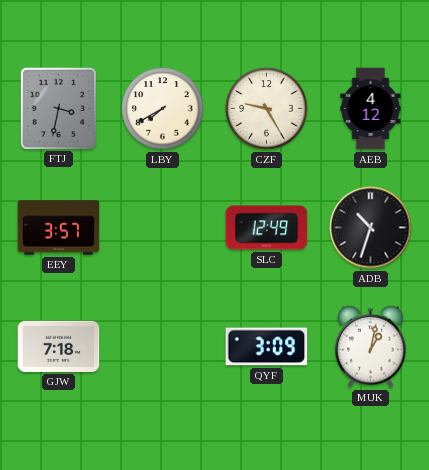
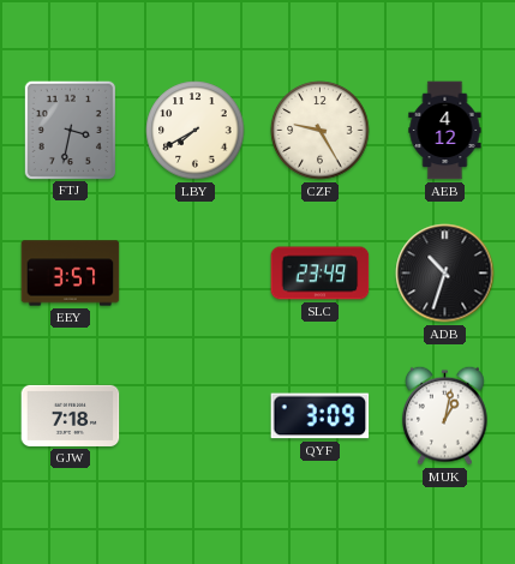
SLC: 12:49 -> 23:49
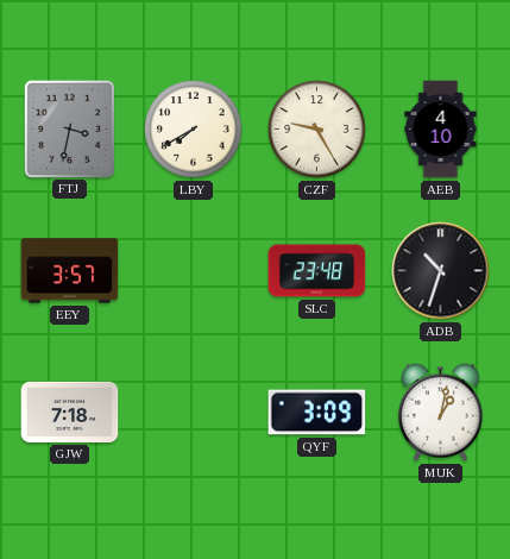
AEB: 4:12 -> 4:10
SLC: 23:49 -> 23:48
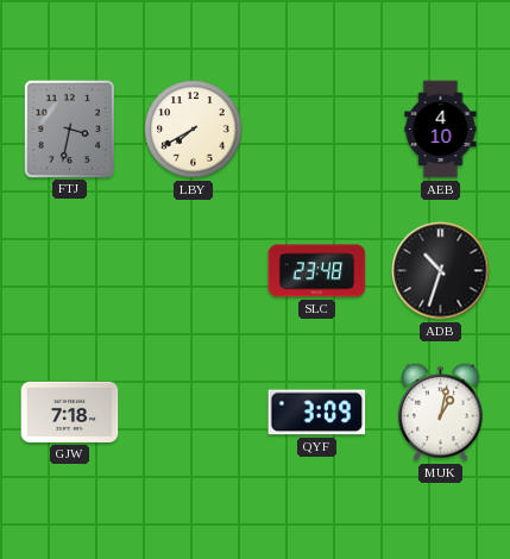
CZF: 9:25 -> none
EEY: 3:57 -> none
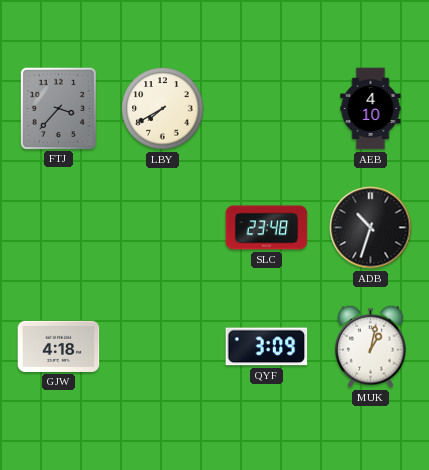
FTJ: 3:32 -> 3:37
GJW: 7:18 -> 4:18
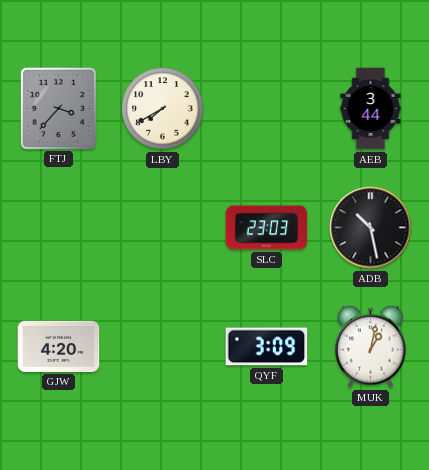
AEB: 4:10 -> 3:44
SLC: 23:48 -> 23:03
ADB: 10:33 -> 10:28
GJW: 4:18 -> 4:20
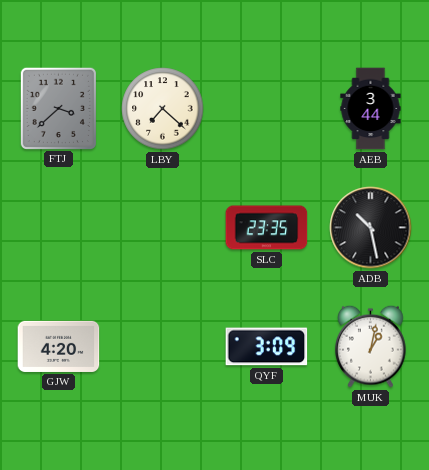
FTJ: 3:37 -> 3:38
LBY: 7:40 -> 7:22
SLC: 23:03 -> 23:35
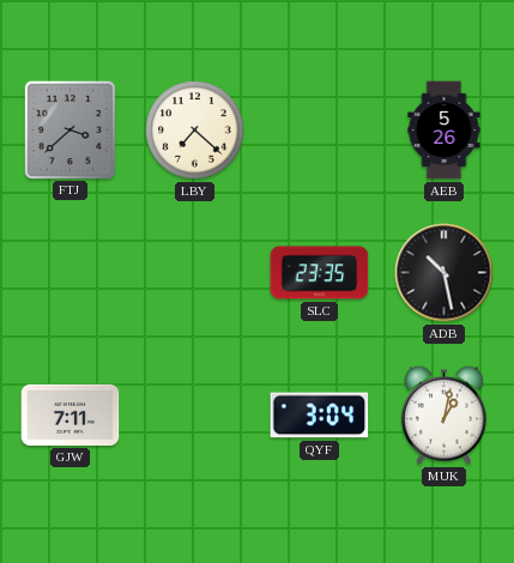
AEB: 3:44 -> 5:26
GJW: 4:20 -> 7:11
QYF: 3:09 -> 3:04
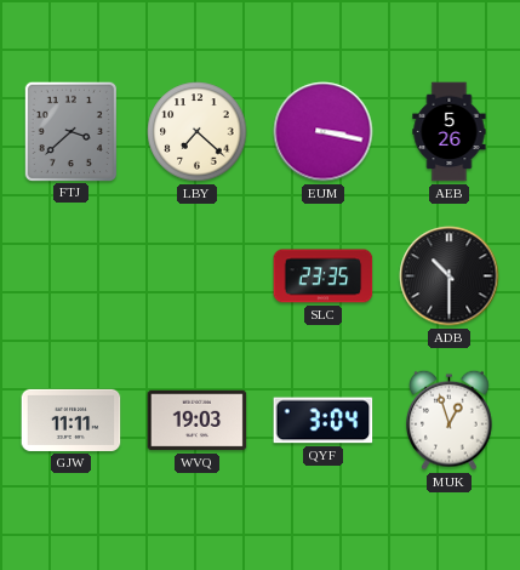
EUM: none -> 3:17
ADB: 10:28 -> 10:30
GJW: 7:11 -> 11:11
WVQ: none -> 19:03
MUK: 1:02 -> 12:57
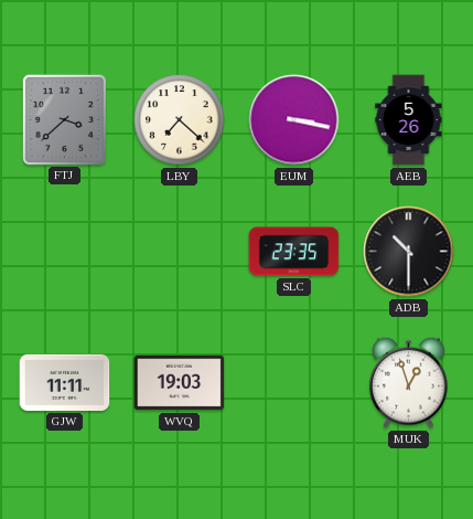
QYF: 3:04 -> none
